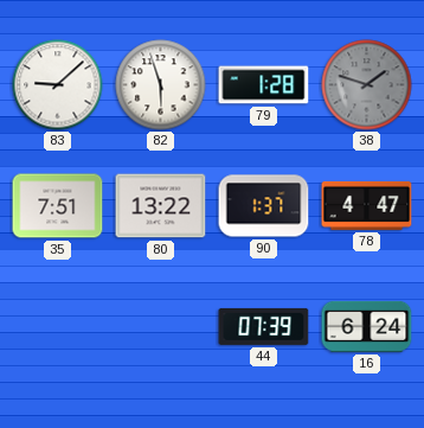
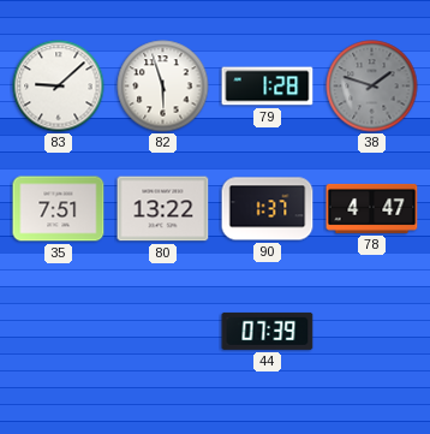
16: 6:24 -> none
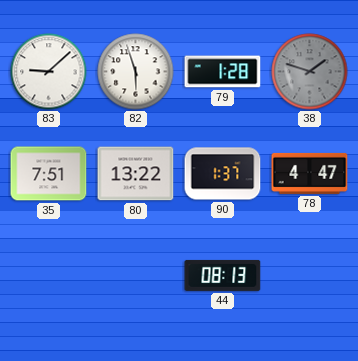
44: 07:39 -> 08:13
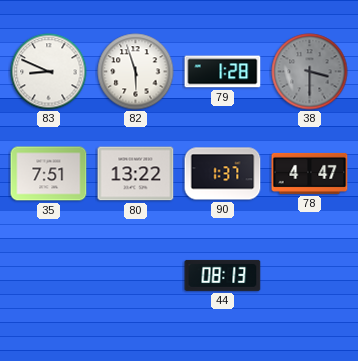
83: 9:08 -> 8:49
38: 1:48 -> 3:30
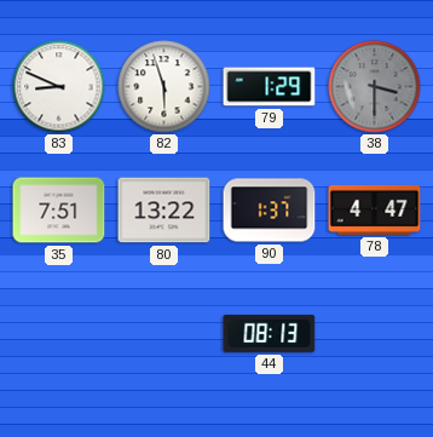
79: 1:28 -> 1:29
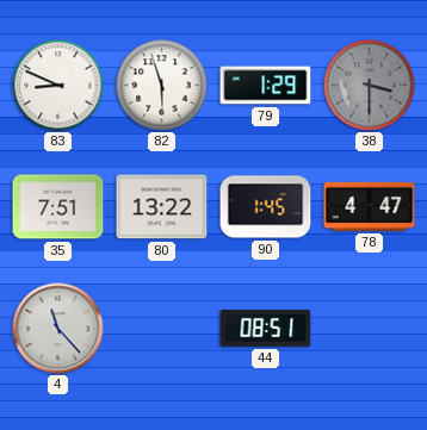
90: 1:37 -> 1:45
4: none -> 11:23
44: 08:13 -> 08:51
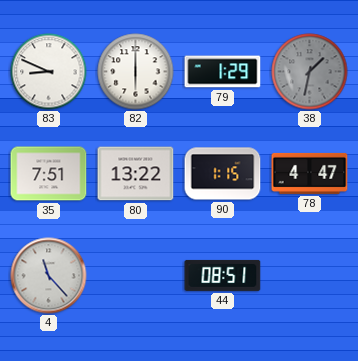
82: 5:57 -> 6:00
38: 3:30 -> 1:32
90: 1:45 -> 1:15
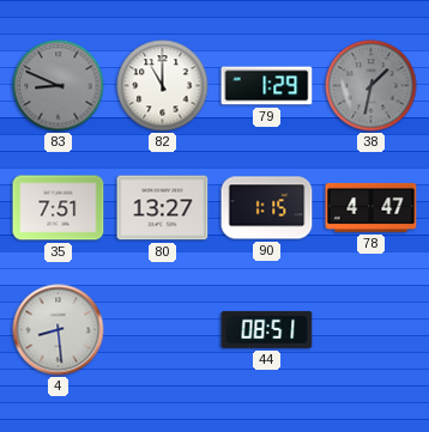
83 dial: white -> grey
82: 6:00 -> 11:00
80: 13:22 -> 13:27
4: 11:23 -> 8:29
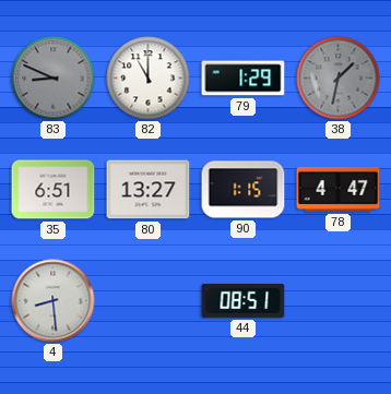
35: 7:51 -> 6:51
